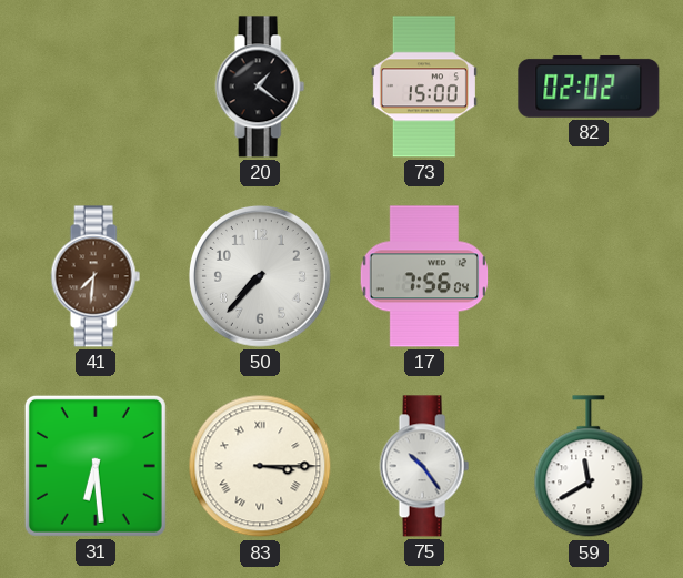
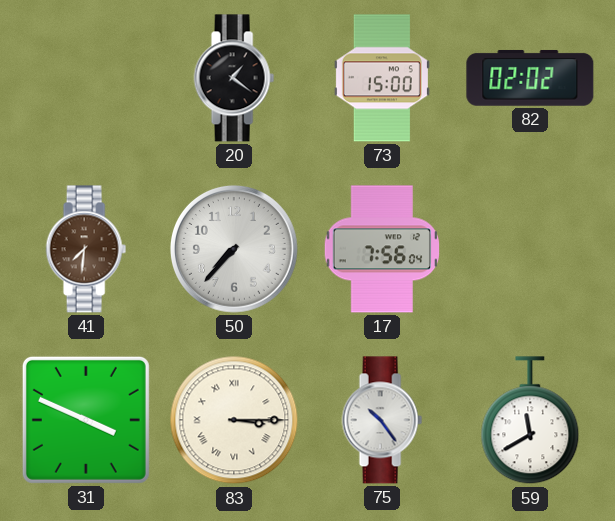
31: 6:29 -> 3:49
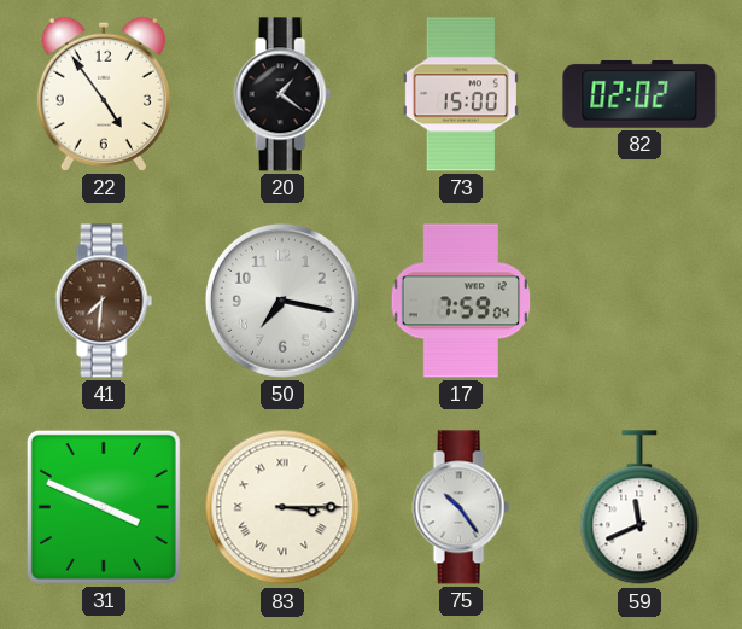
22: none -> 4:54
50: 7:37 -> 7:17
17: 7:56 -> 7:59
59: 11:40 -> 11:41
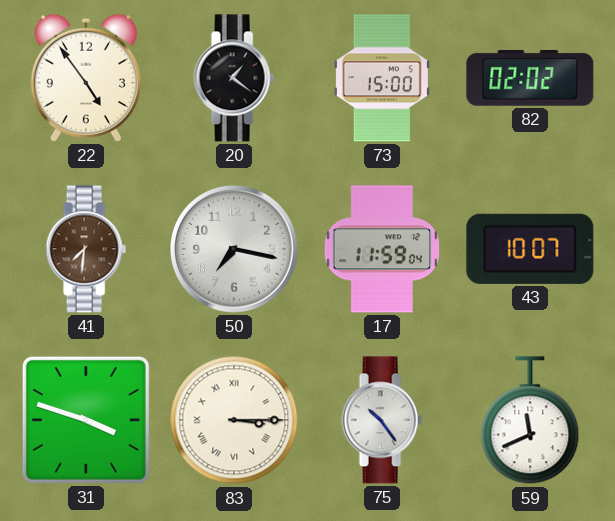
17: 7:59 -> 11:59
43: none -> 10:07
31: 3:49 -> 3:48
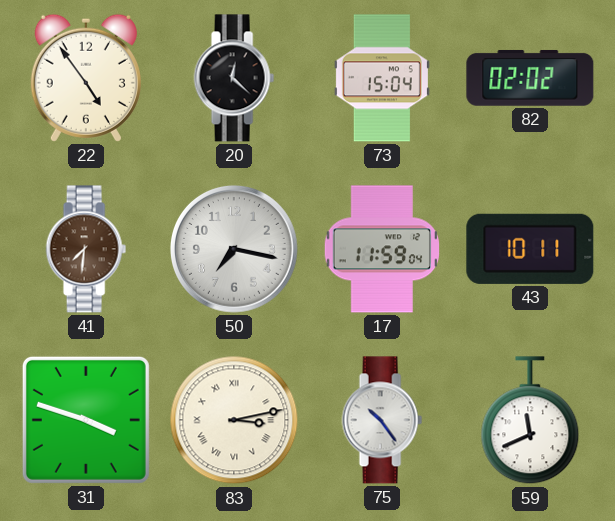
20: 1:21 -> 12:22
73: 15:00 -> 15:04
43: 10:07 -> 10:11
83: 3:15 -> 3:13
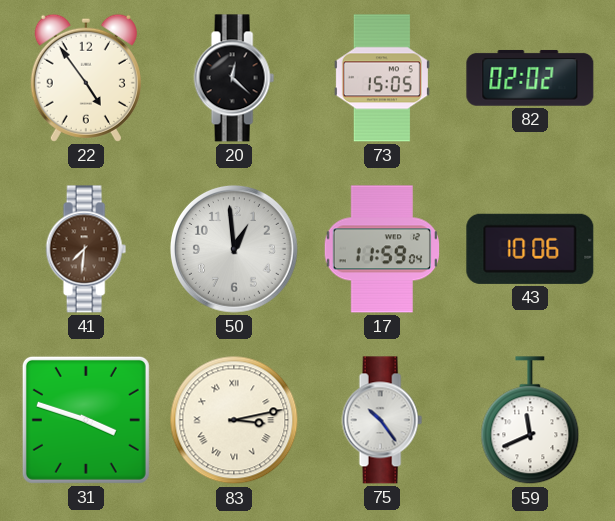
73: 15:04 -> 15:05
50: 7:17 -> 12:59
43: 10:11 -> 10:06
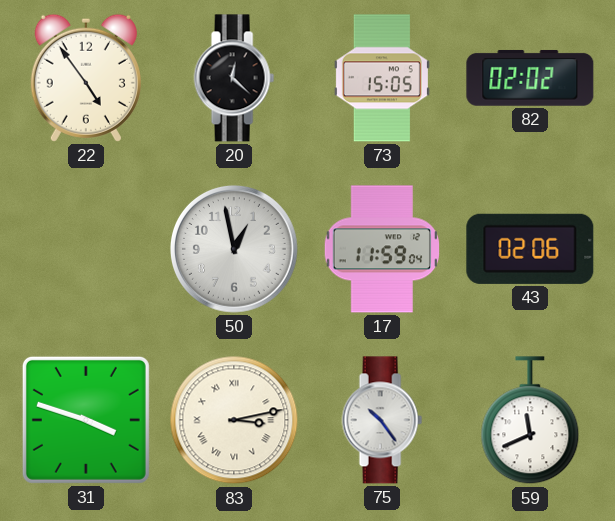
41: 7:31 -> none
50: 12:59 -> 12:58
43: 10:06 -> 02:06
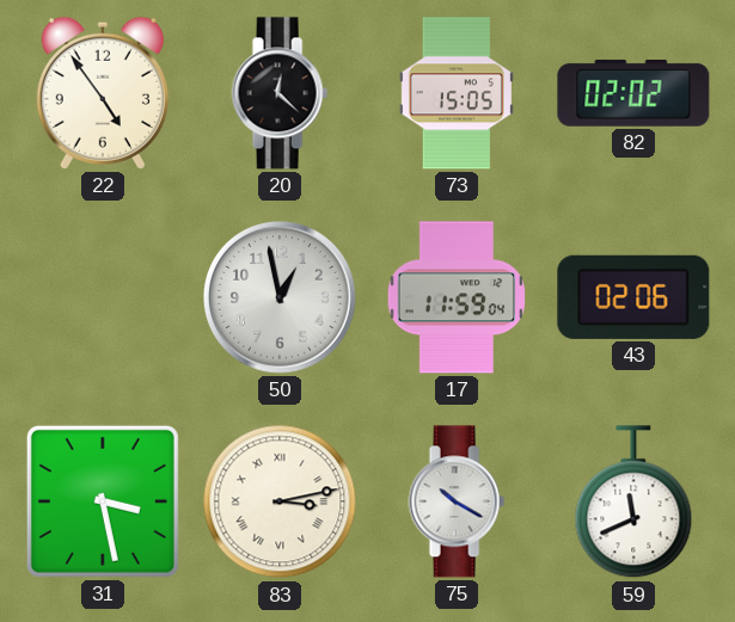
31: 3:48 -> 3:28
75: 10:24 -> 10:20
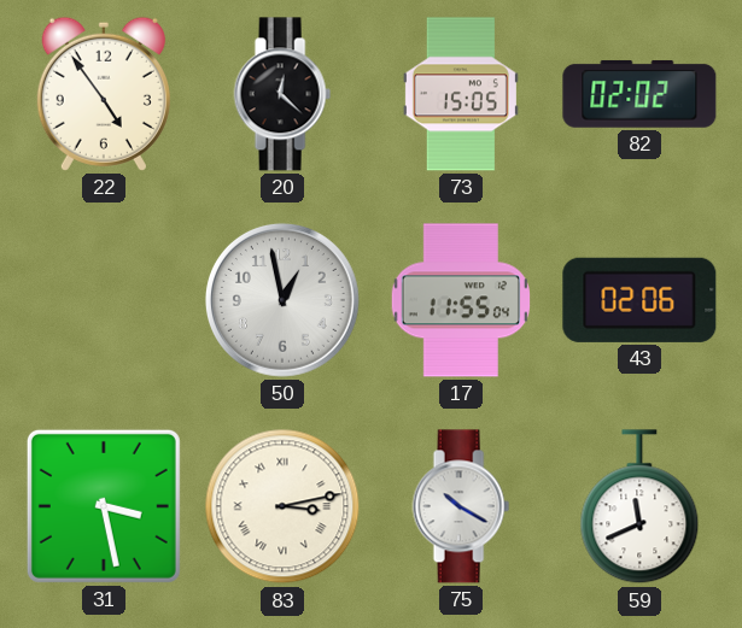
17: 11:59 -> 11:55
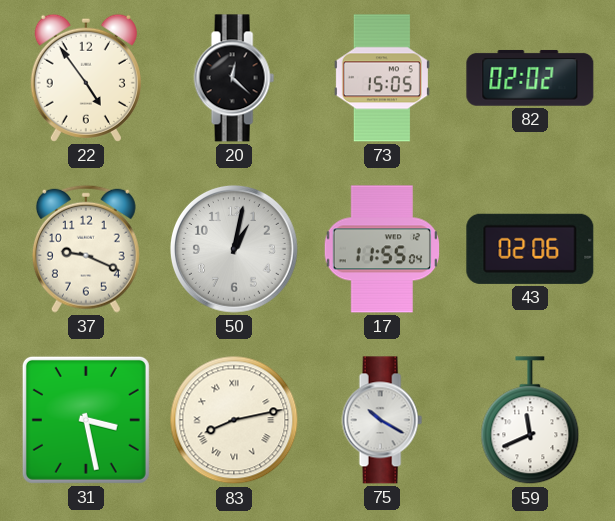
37: none -> 9:19
50: 12:58 -> 1:02
83: 3:13 -> 8:13
